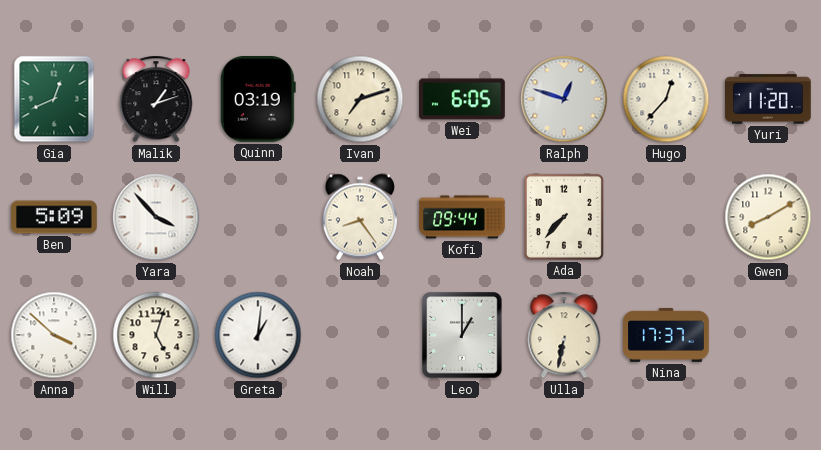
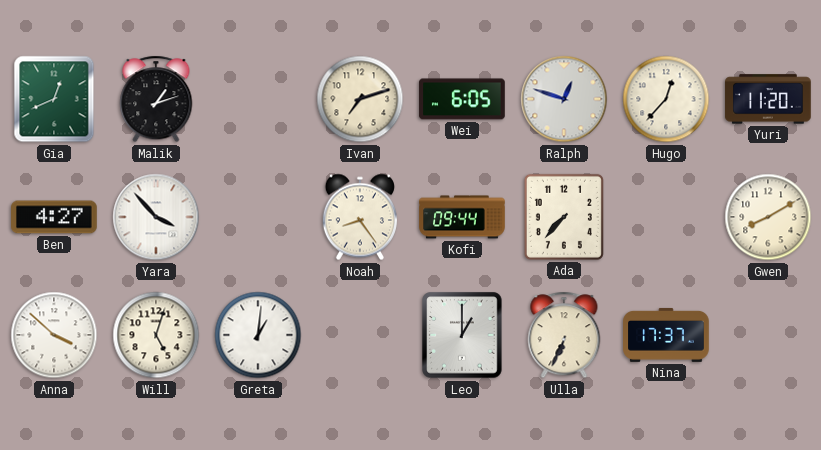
Quinn: 03:19 -> none
Ben: 5:09 -> 4:27
Ulla: 6:32 -> 6:34
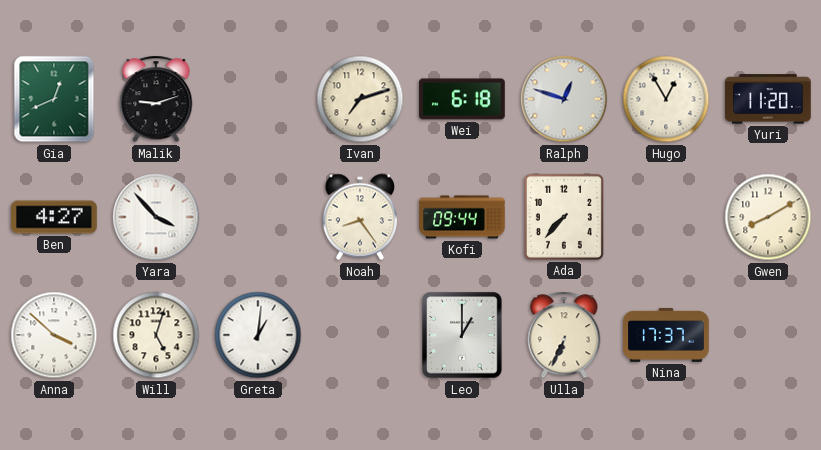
Malik: 1:12 -> 9:12
Wei: 6:05 -> 6:18
Hugo: 12:37 -> 12:55
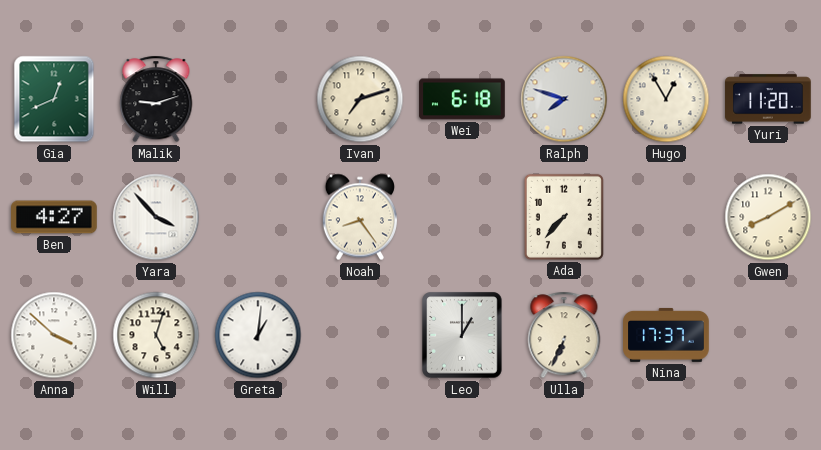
Ralph: 12:48 -> 7:48
Kofi: 09:44 -> none
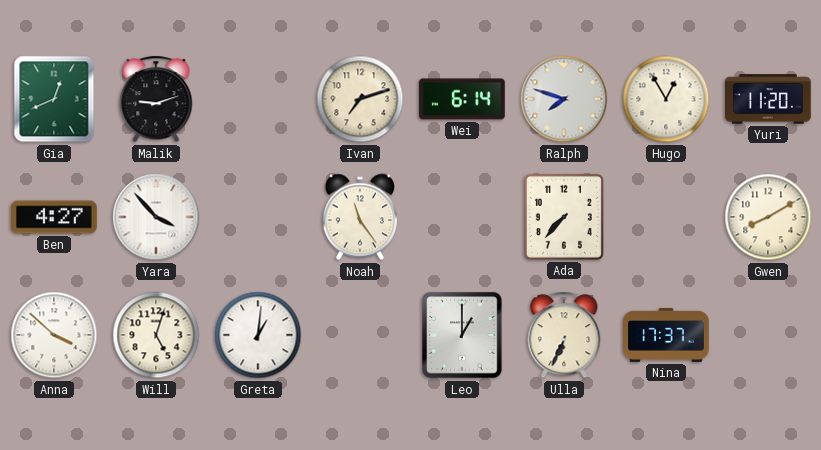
Wei: 6:18 -> 6:14
Noah: 8:24 -> 11:24
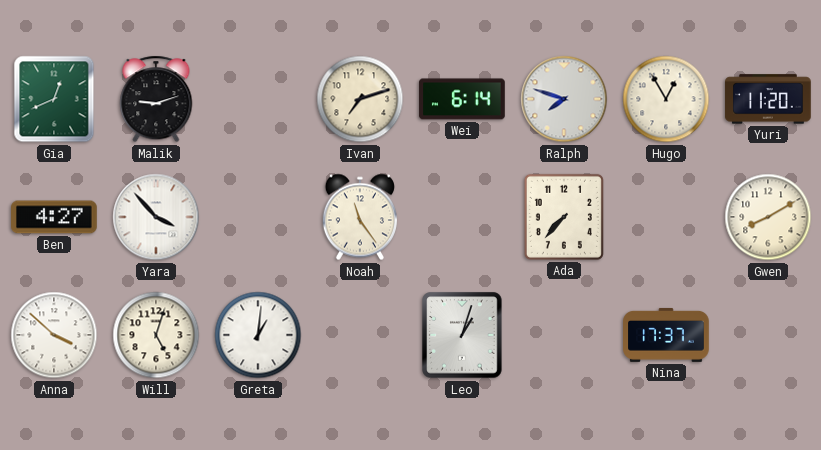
Leo: 1:00 -> 1:03
Ulla: 6:34 -> none
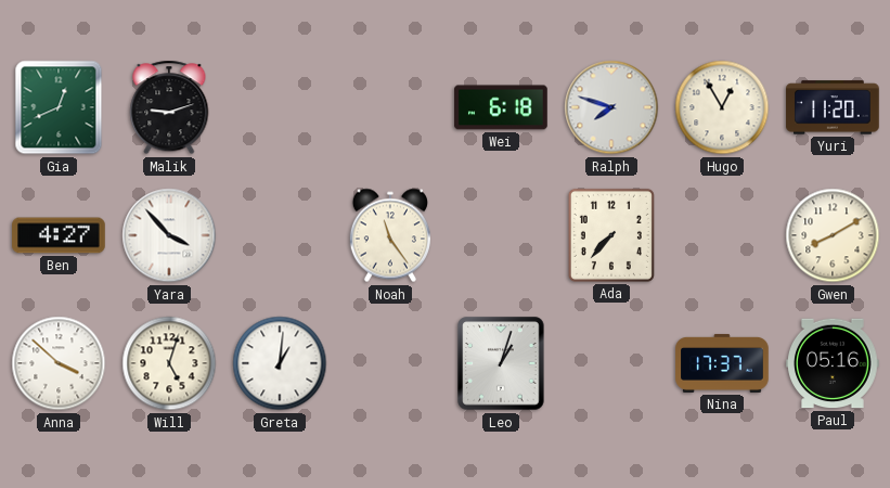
Ivan: 7:12 -> none
Wei: 6:14 -> 6:18
Paul: none -> 05:16
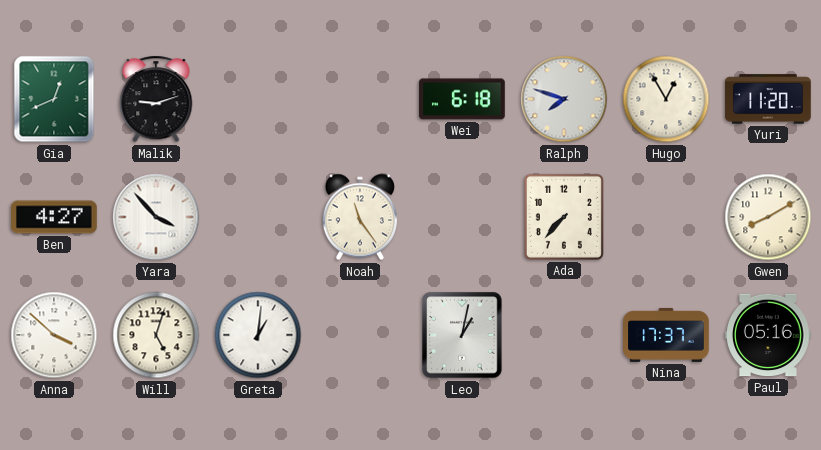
Leo: 1:03 -> 1:02
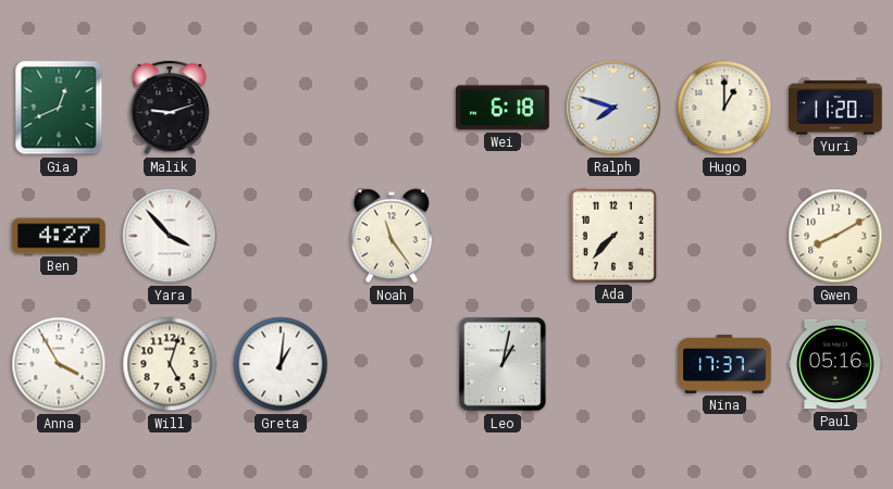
Hugo: 12:55 -> 1:00
Anna: 3:52 -> 3:55
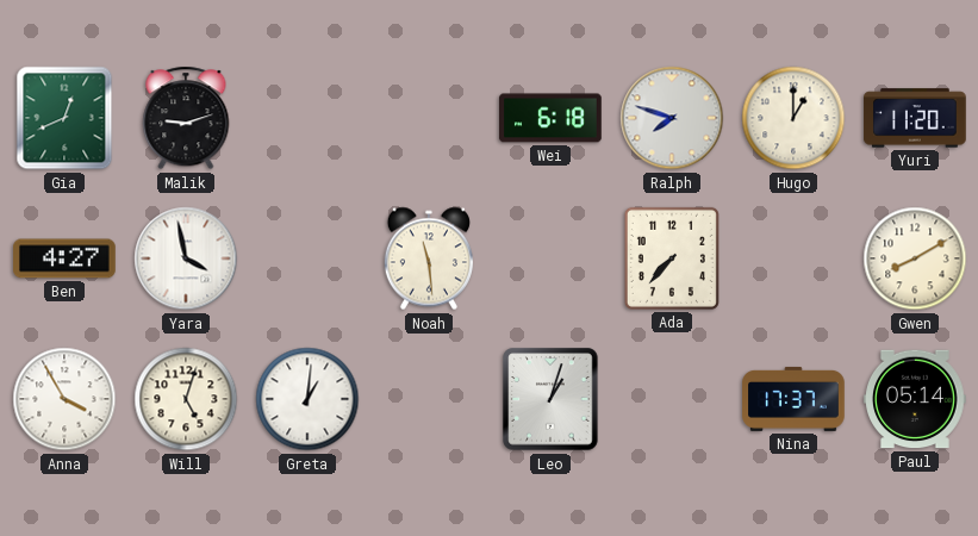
Yara: 3:53 -> 3:58
Noah: 11:24 -> 11:29
Leo: 1:02 -> 1:03
Paul: 05:16 -> 05:14
